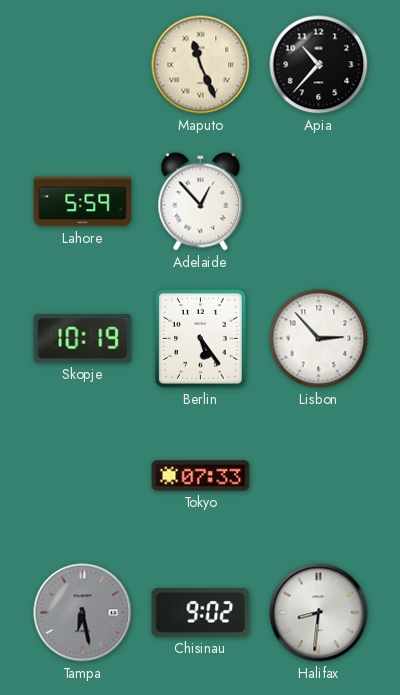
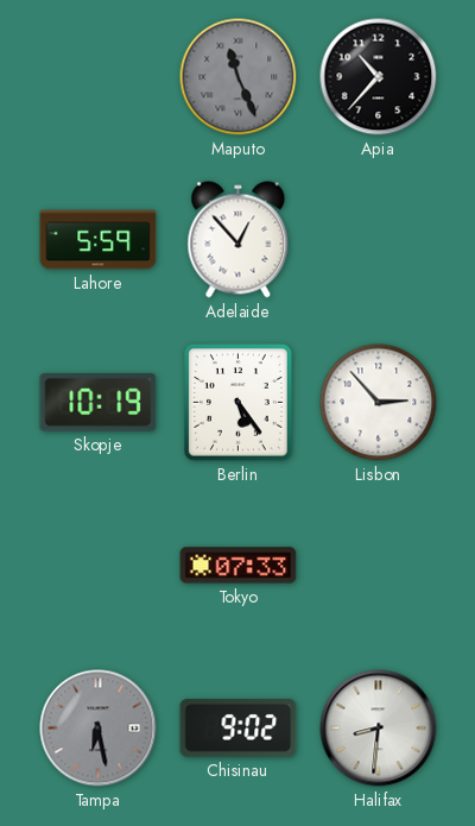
Maputo dial: cream -> grey
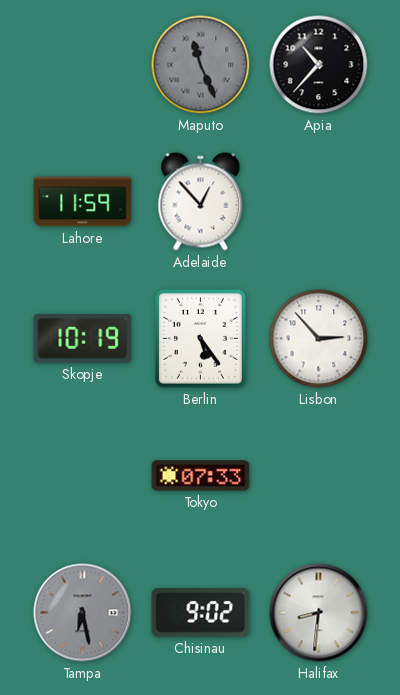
Lahore: 5:59 -> 11:59
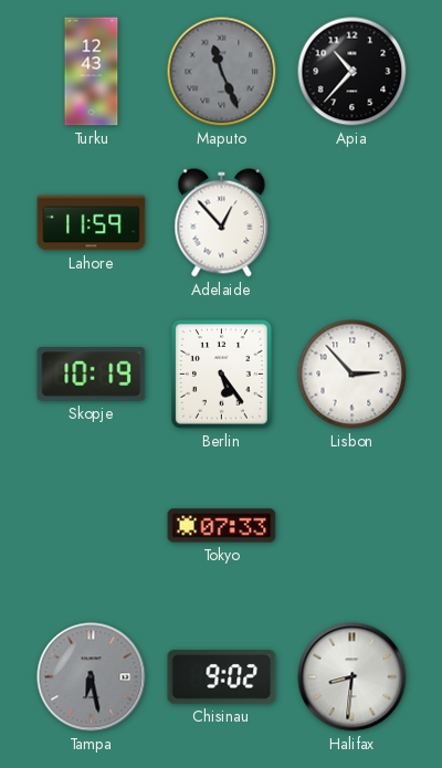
Turku: none -> 12:43
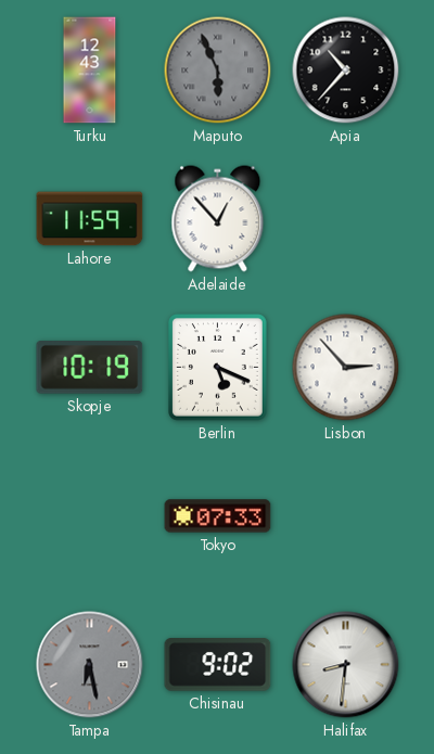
Maputo: 11:26 -> 5:56
Berlin: 5:24 -> 5:19
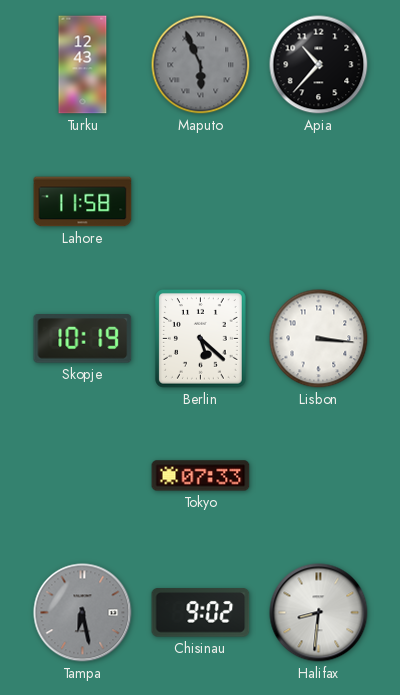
Lahore: 11:59 -> 11:58
Adelaide: 12:53 -> none
Berlin: 5:19 -> 5:22
Lisbon: 2:53 -> 3:16
